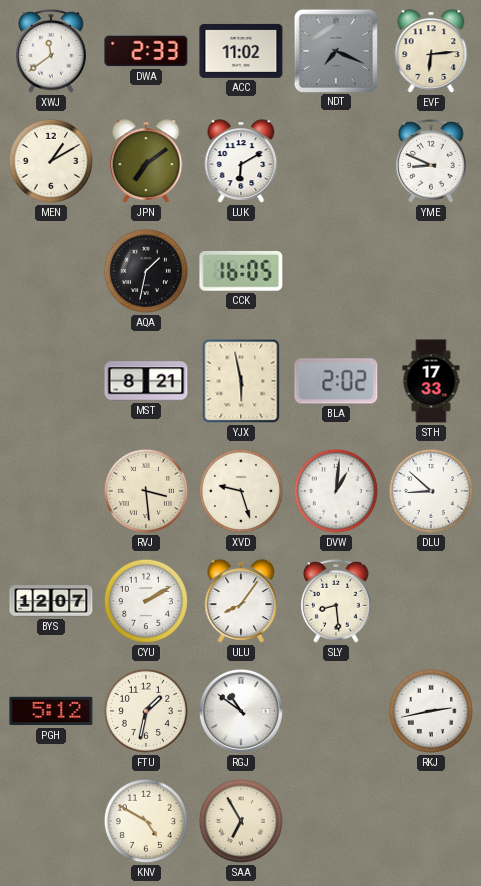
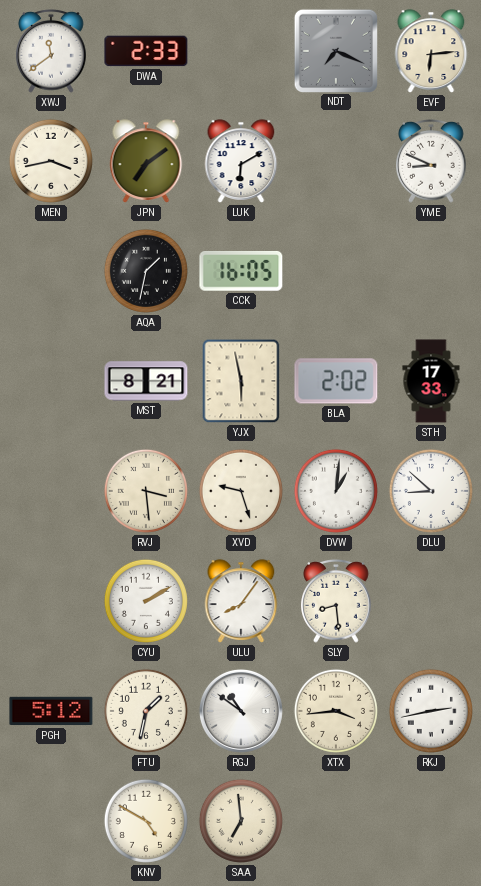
ACC: 11:02 -> none
MEN: 1:10 -> 3:43
BYS: 12:07 -> none
XTX: none -> 3:44
SAA: 6:55 -> 6:59
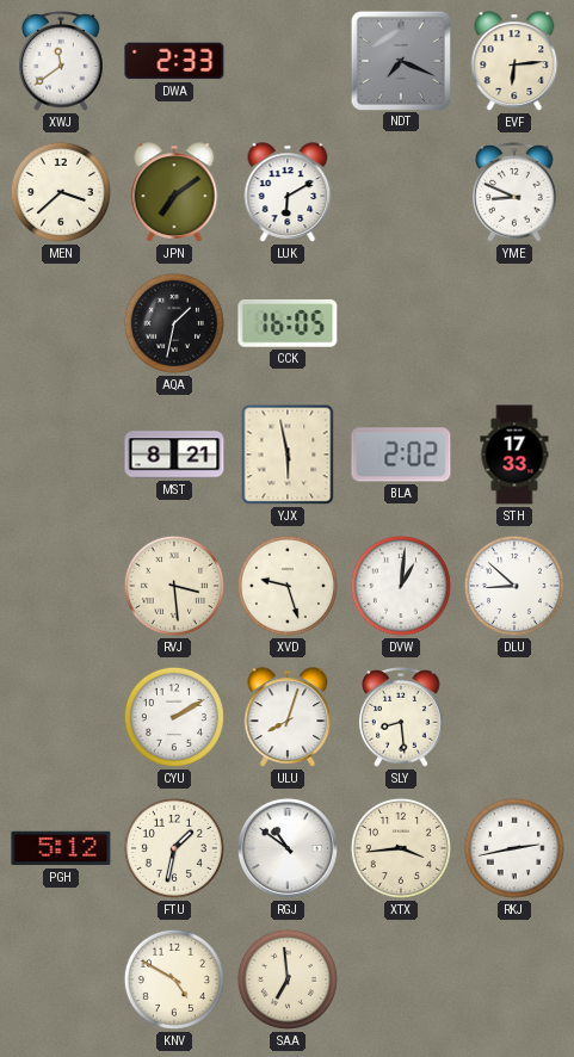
MEN: 3:43 -> 3:38
ULU: 8:06 -> 8:03
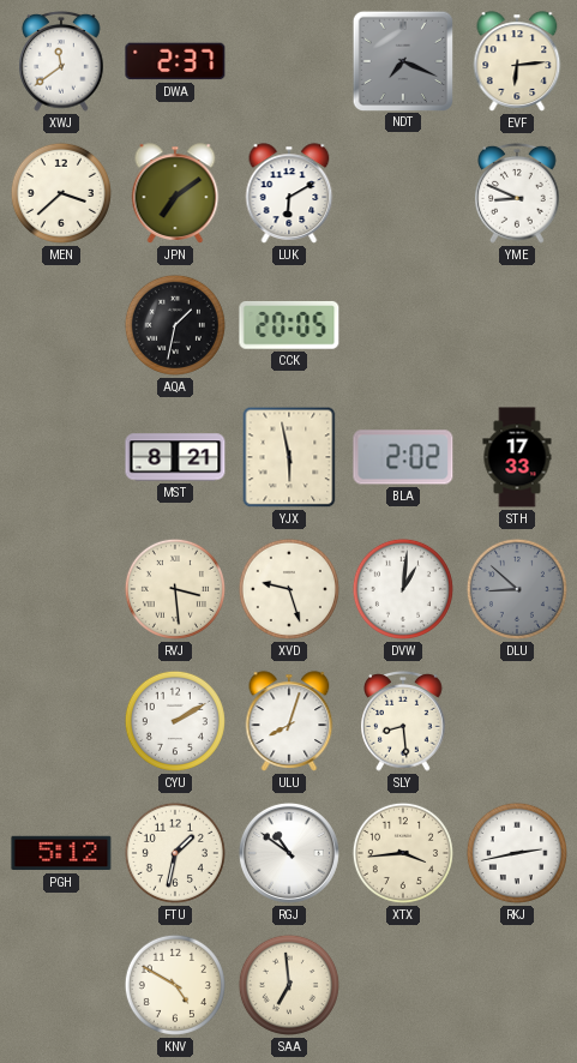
DWA: 2:33 -> 2:37
CCK: 16:05 -> 20:05
DLU dial: white -> grey
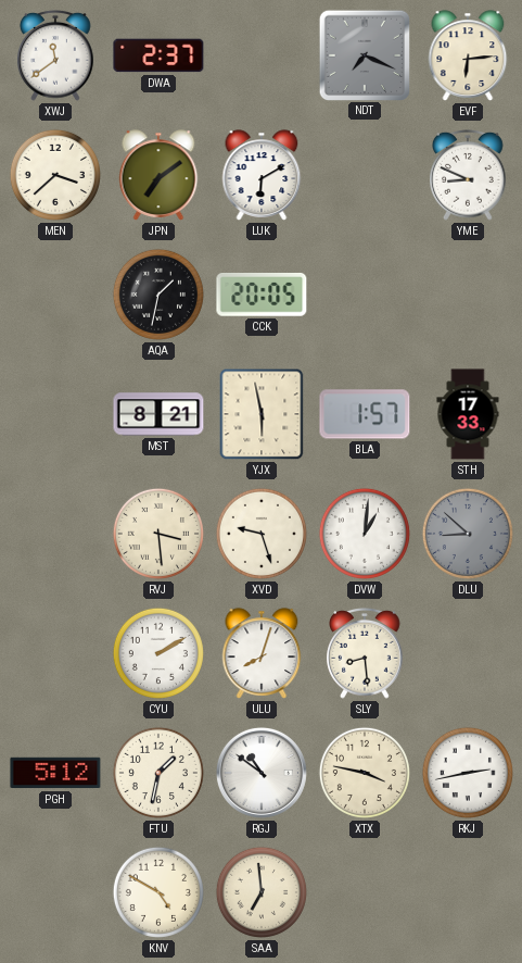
BLA: 2:02 -> 1:57
XTX: 3:44 -> 3:47
